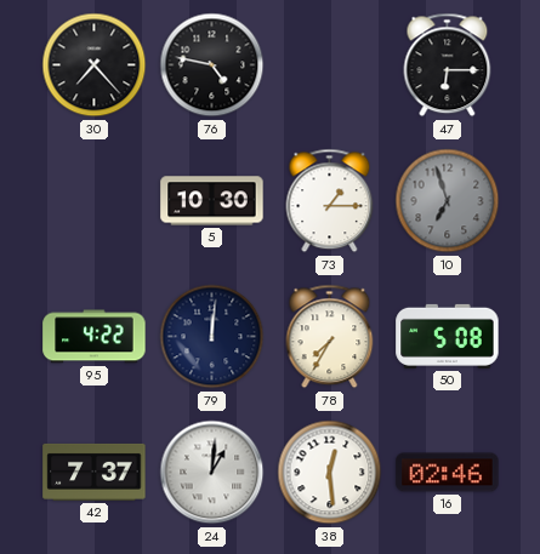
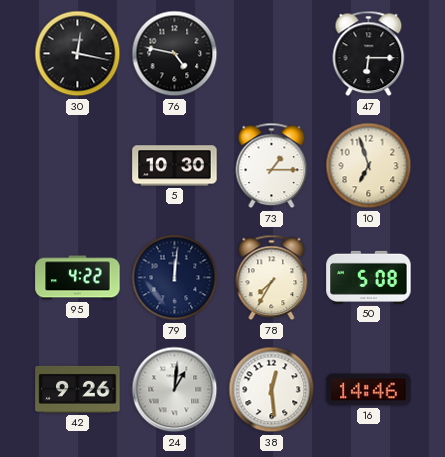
30: 7:23 -> 12:17
10 dial: grey -> cream
42: 7:37 -> 9:26
16: 02:46 -> 14:46
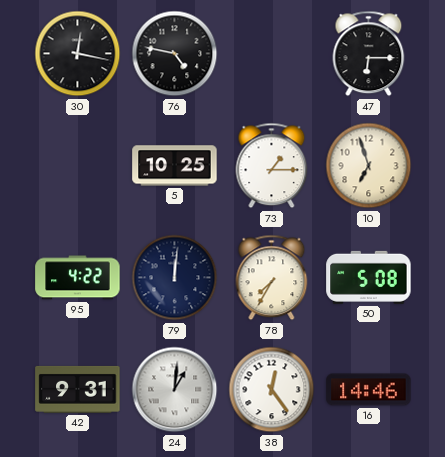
5: 10:30 -> 10:25
42: 9:26 -> 9:31
38: 12:29 -> 12:24
